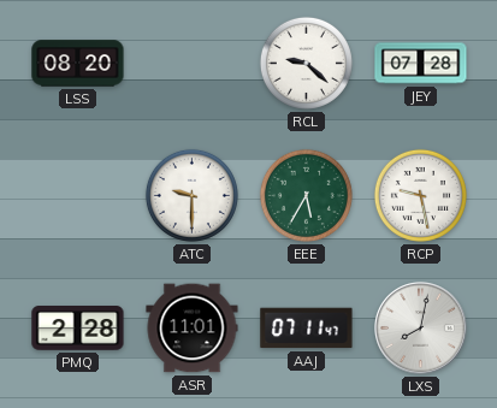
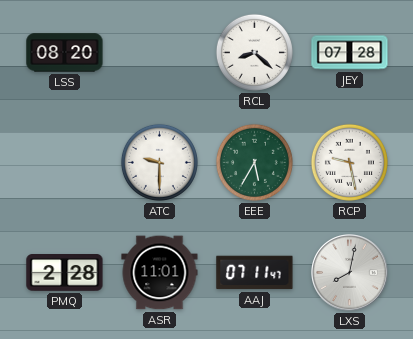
RCL: 9:22 -> 8:22
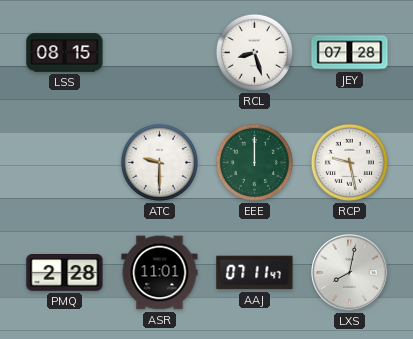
LSS: 08:20 -> 08:15
RCL: 8:22 -> 8:27
EEE: 5:35 -> 12:00
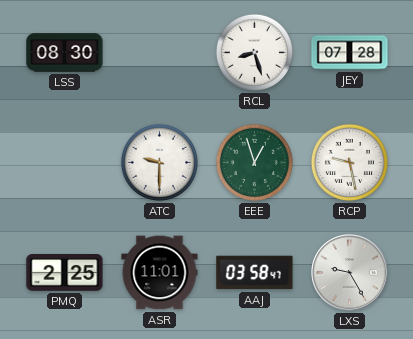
LSS: 08:15 -> 08:30
EEE: 12:00 -> 12:57
PMQ: 2:28 -> 2:25
AAJ: 07:11 -> 03:58
LXS: 8:02 -> 9:25
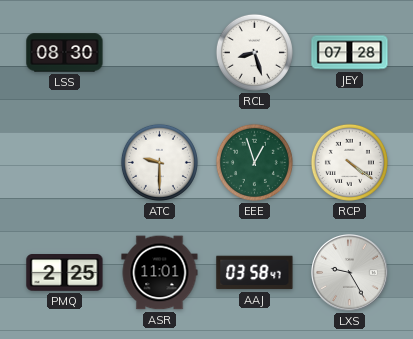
RCP: 9:28 -> 4:21
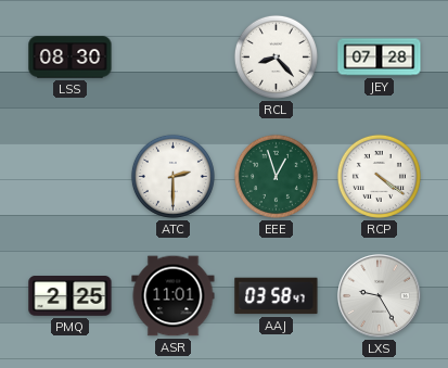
RCL: 8:27 -> 8:23
ATC: 9:30 -> 2:30
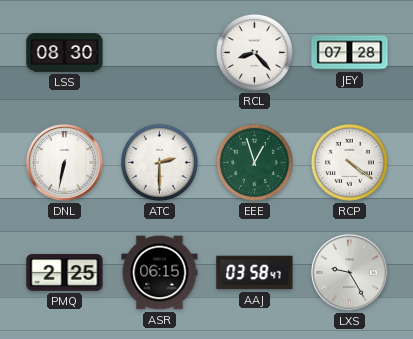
DNL: none -> 6:32
ASR: 11:01 -> 06:15
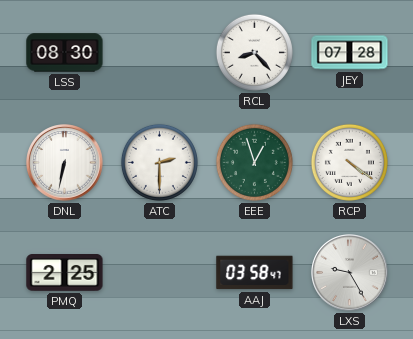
ASR: 06:15 -> none
